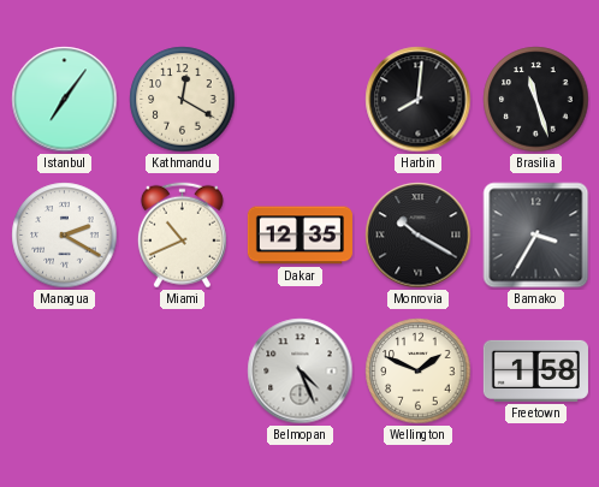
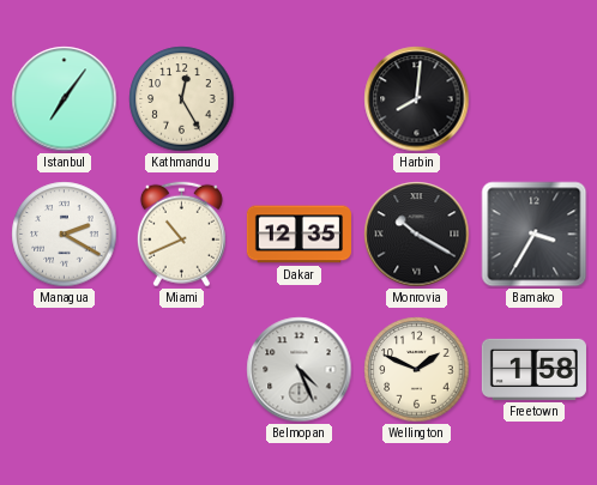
Kathmandu: 12:20 -> 12:25
Brasilia: 11:27 -> none
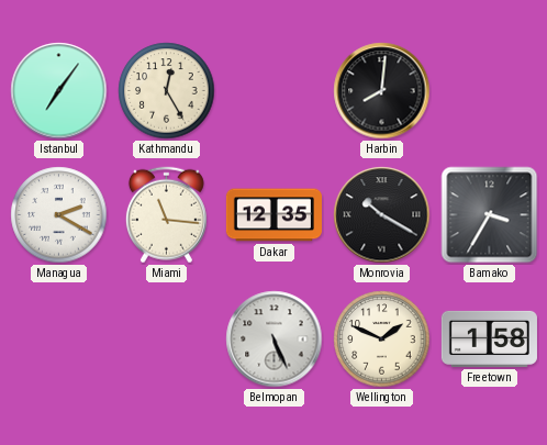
Miami: 10:41 -> 11:16
Belmopan: 4:26 -> 5:26
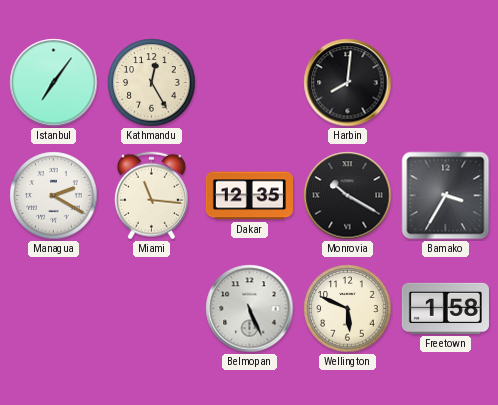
Wellington: 1:49 -> 5:49
